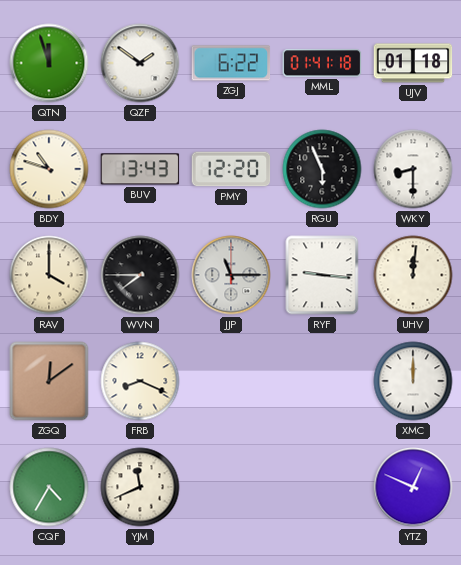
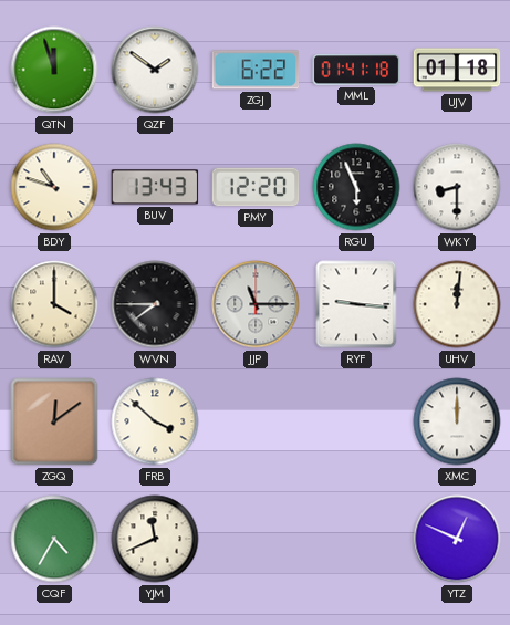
FRB: 8:19 -> 3:52
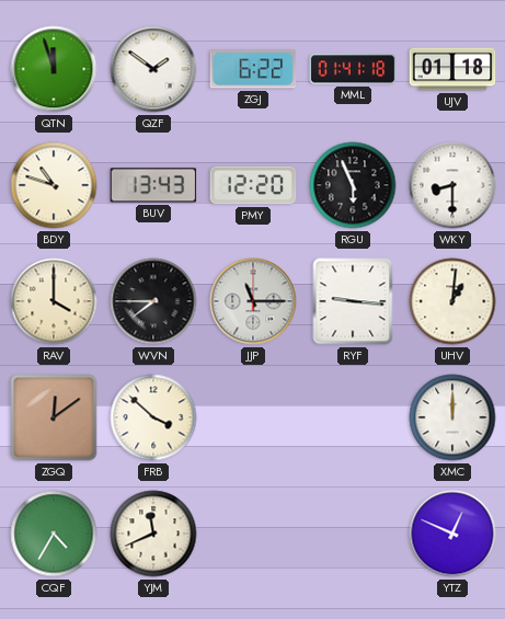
UHV: 12:01 -> 1:01
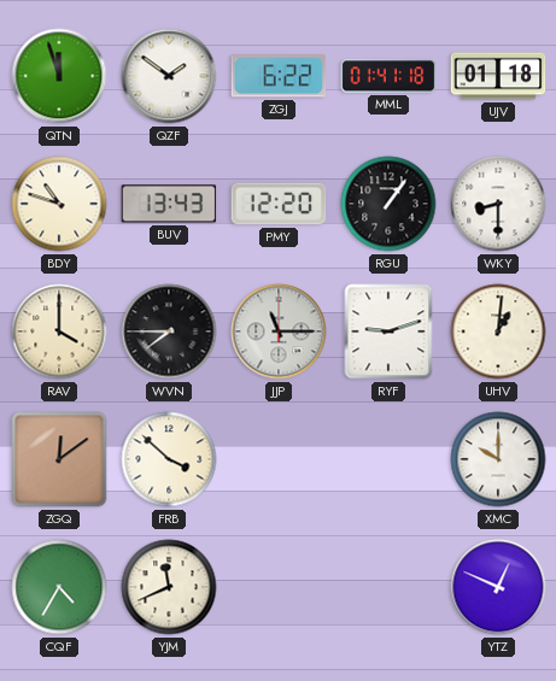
RGU: 5:56 -> 1:06
RYF: 9:16 -> 9:12
XMC: 12:00 -> 10:00
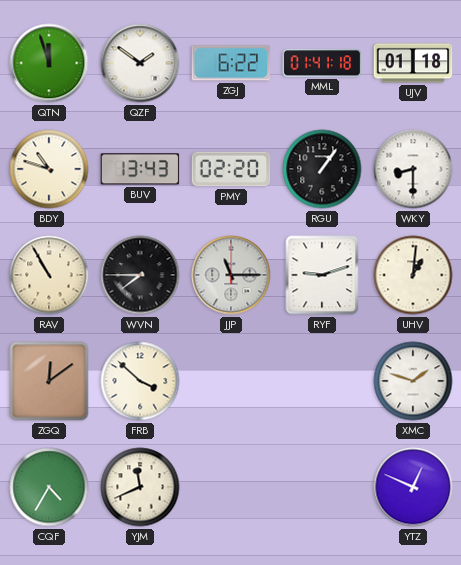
PMY: 12:20 -> 02:20
RAV: 4:00 -> 10:55
XMC: 10:00 -> 1:48
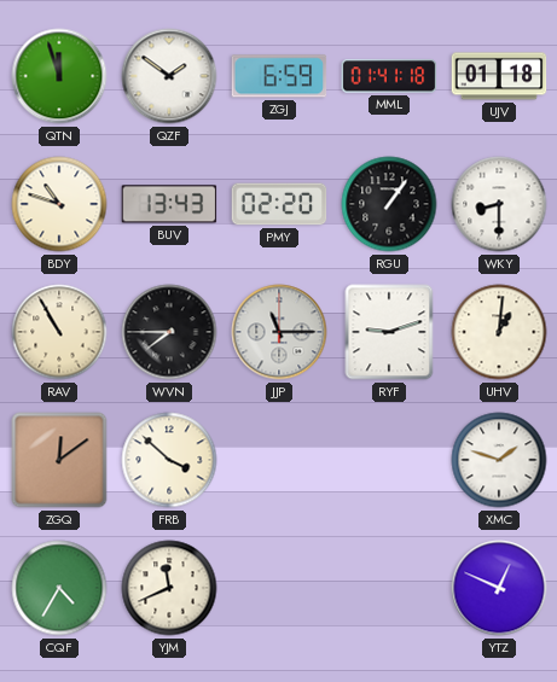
ZGJ: 6:22 -> 6:59
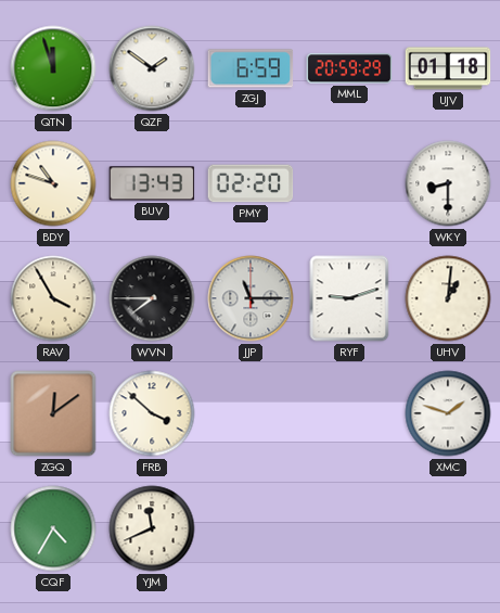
MML: 01:41 -> 20:59
RGU: 1:06 -> none
RAV: 10:55 -> 3:55
YTZ: 12:49 -> none
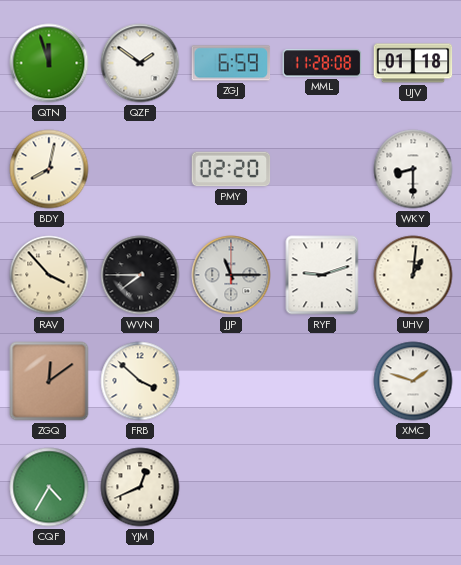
MML: 20:59 -> 11:28
BDY: 10:48 -> 8:02
BUV: 13:43 -> none
RAV: 3:55 -> 3:53
YJM: 11:41 -> 12:41
